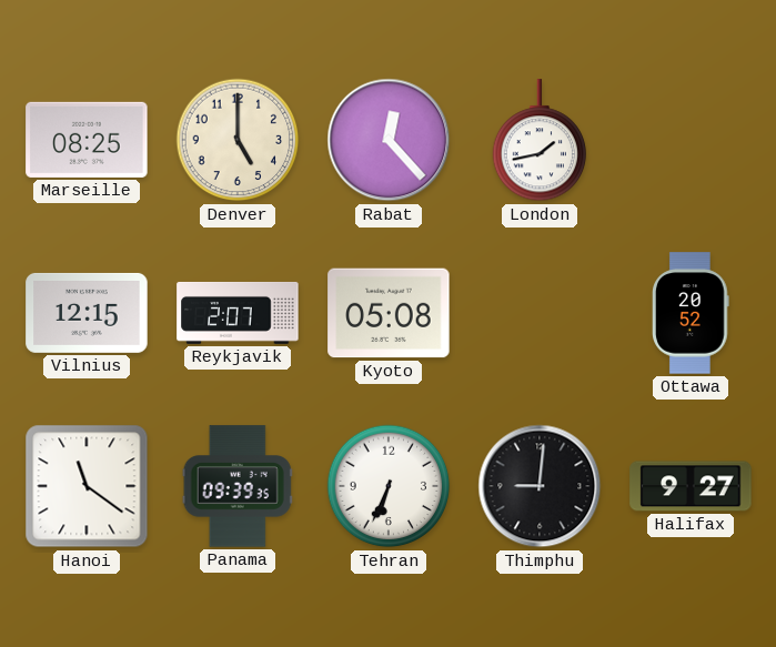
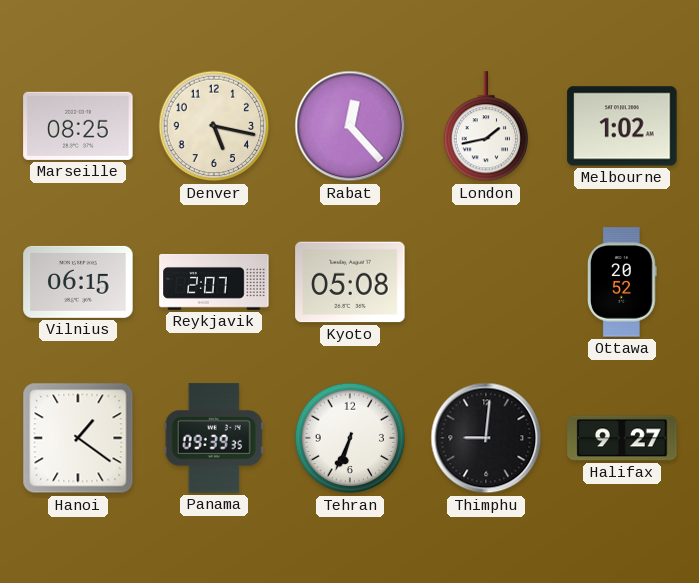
Denver: 5:00 -> 5:17
Melbourne: none -> 1:02
Vilnius: 12:15 -> 06:15
Hanoi: 11:21 -> 1:21
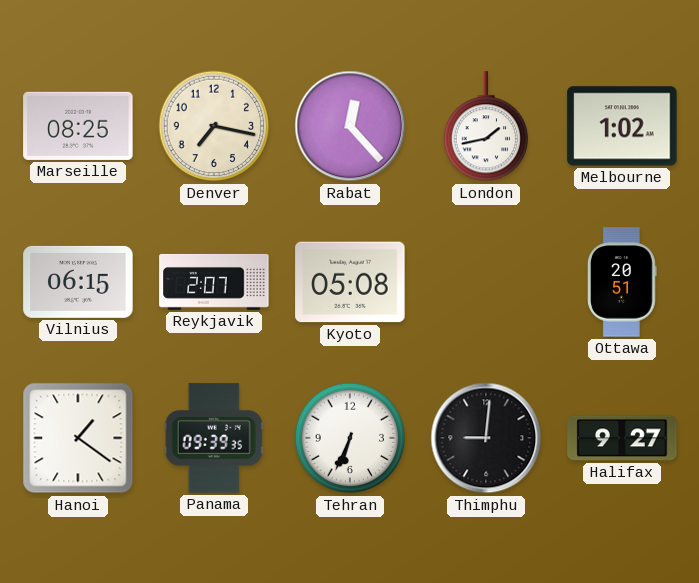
Denver: 5:17 -> 7:17
Ottawa: 20:52 -> 20:51
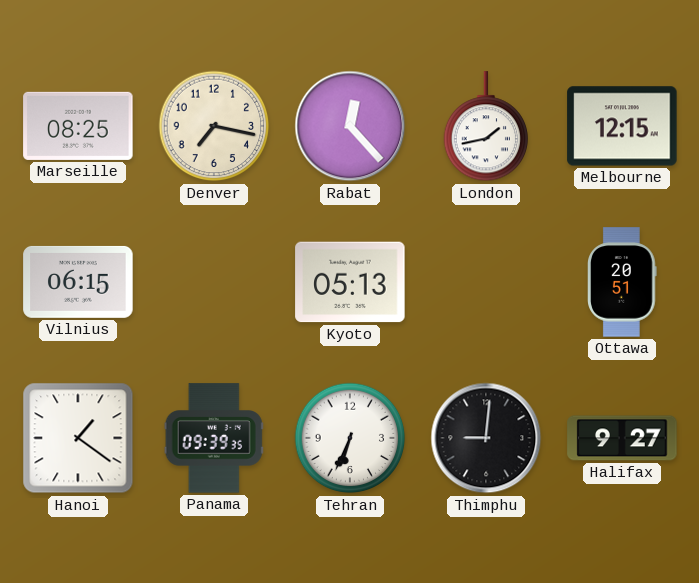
Melbourne: 1:02 -> 12:15
Reykjavik: 2:07 -> none
Kyoto: 05:08 -> 05:13
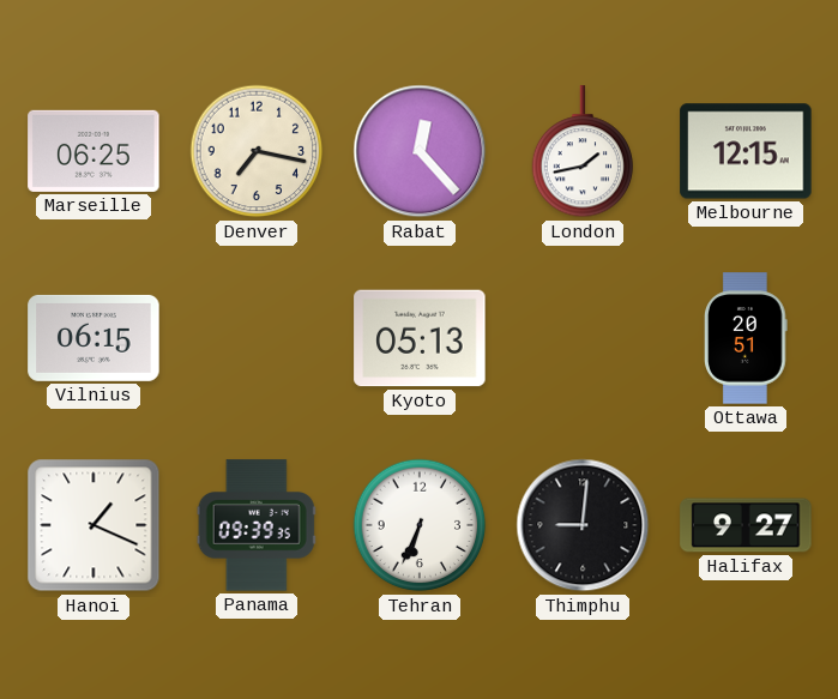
Marseille: 08:25 -> 06:25
Hanoi: 1:21 -> 1:19
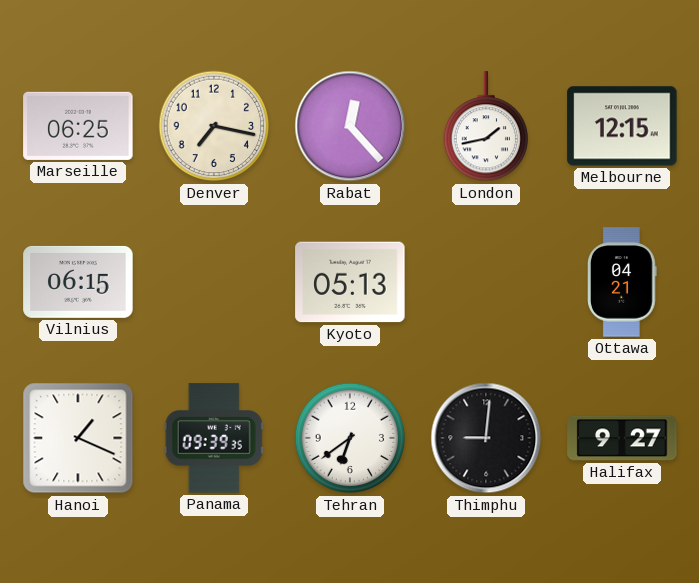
Ottawa: 20:51 -> 04:21
Tehran: 6:34 -> 6:39
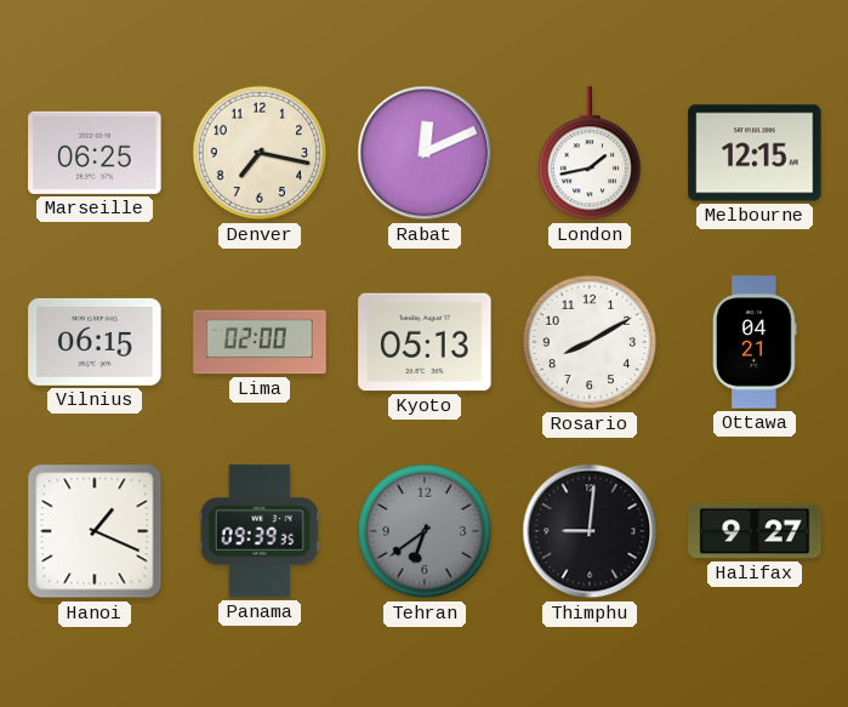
Rabat: 12:23 -> 12:11
Lima: none -> 02:00
Rosario: none -> 8:10
Tehran dial: white -> grey
